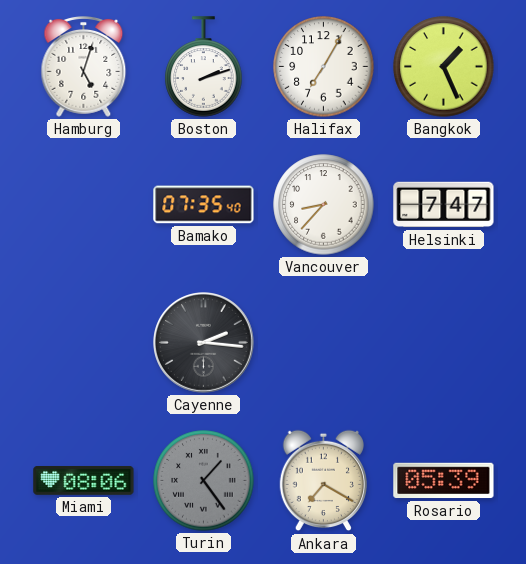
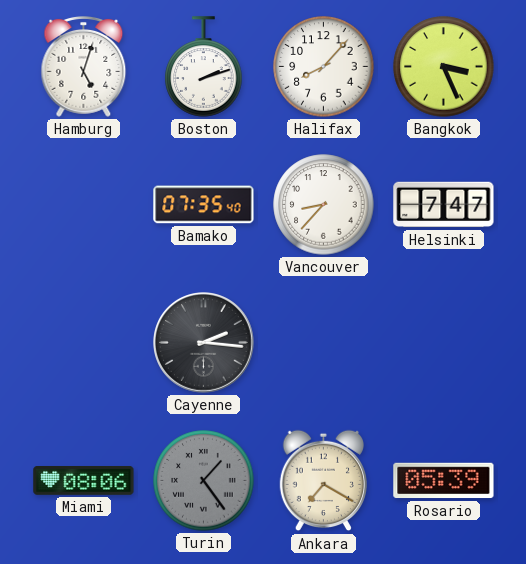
Halifax: 7:05 -> 8:07
Bangkok: 1:26 -> 3:26
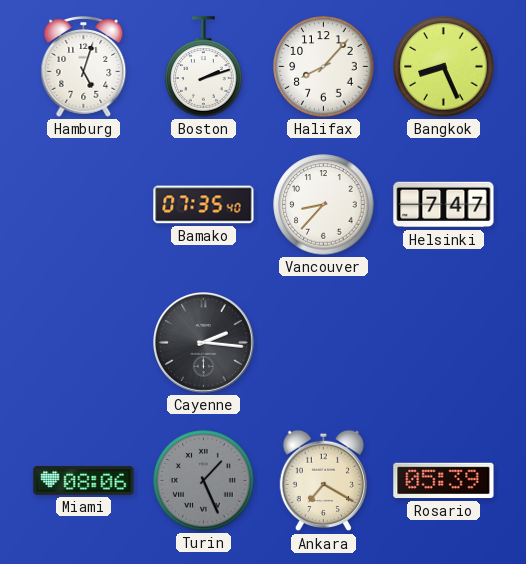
Bangkok: 3:26 -> 8:26
Turin: 1:24 -> 1:26
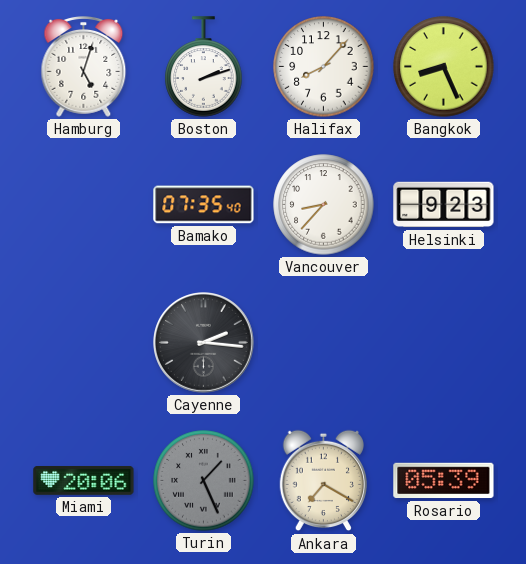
Helsinki: 7:47 -> 9:23
Miami: 08:06 -> 20:06
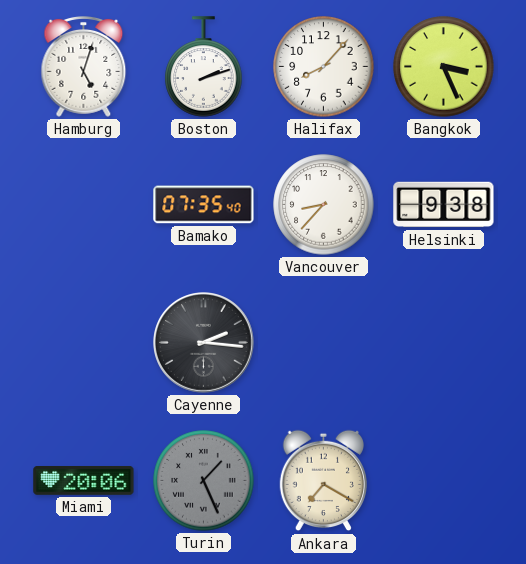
Bangkok: 8:26 -> 3:26
Helsinki: 9:23 -> 9:38
Rosario: 05:39 -> none
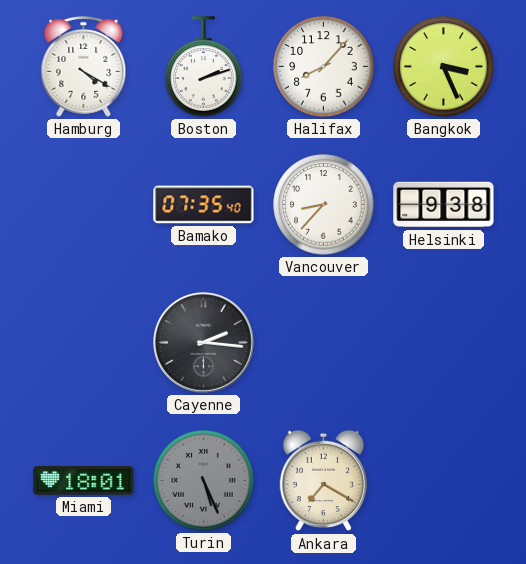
Hamburg: 5:03 -> 4:20
Miami: 20:06 -> 18:01
Turin: 1:26 -> 5:26
